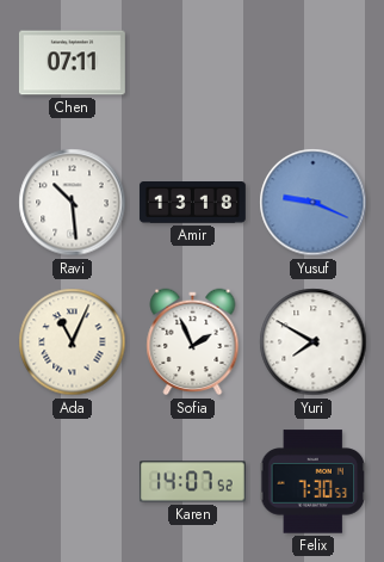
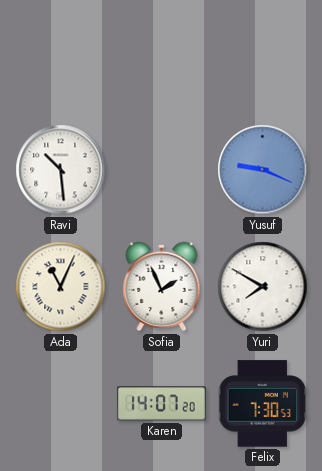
Chen: 07:11 -> none
Amir: 13:18 -> none
Karen: 14:07:52 -> 14:07:20
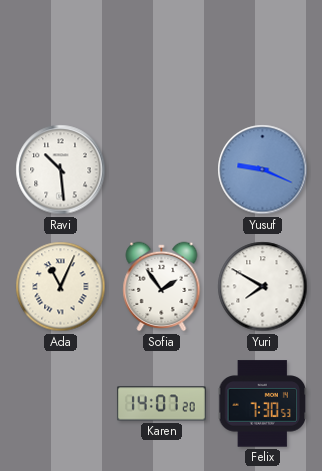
Sofia: 1:56 -> 1:54
